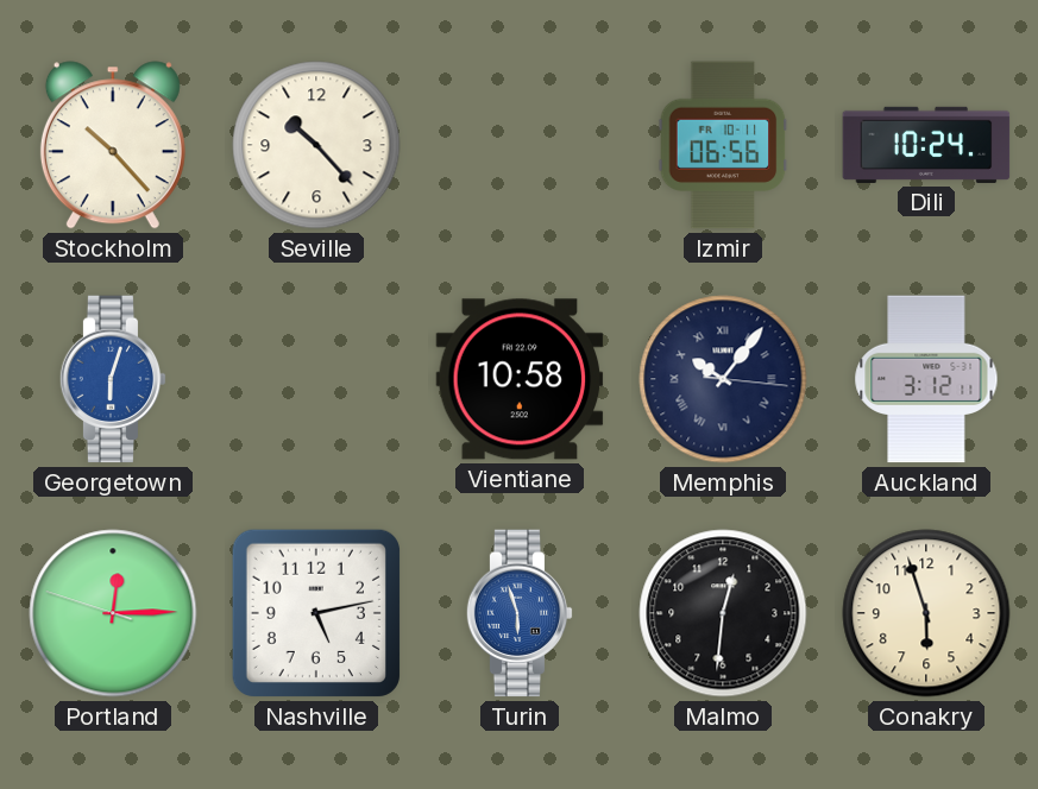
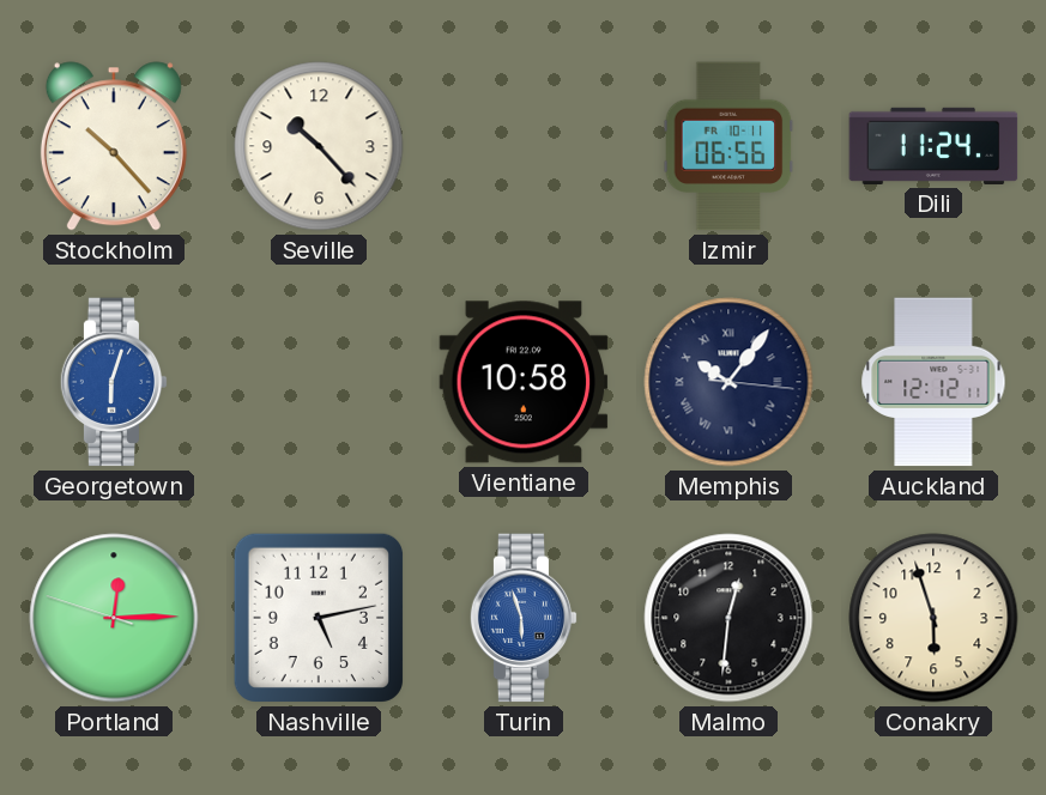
Dili: 10:24 -> 11:24
Auckland: 3:12 -> 12:12
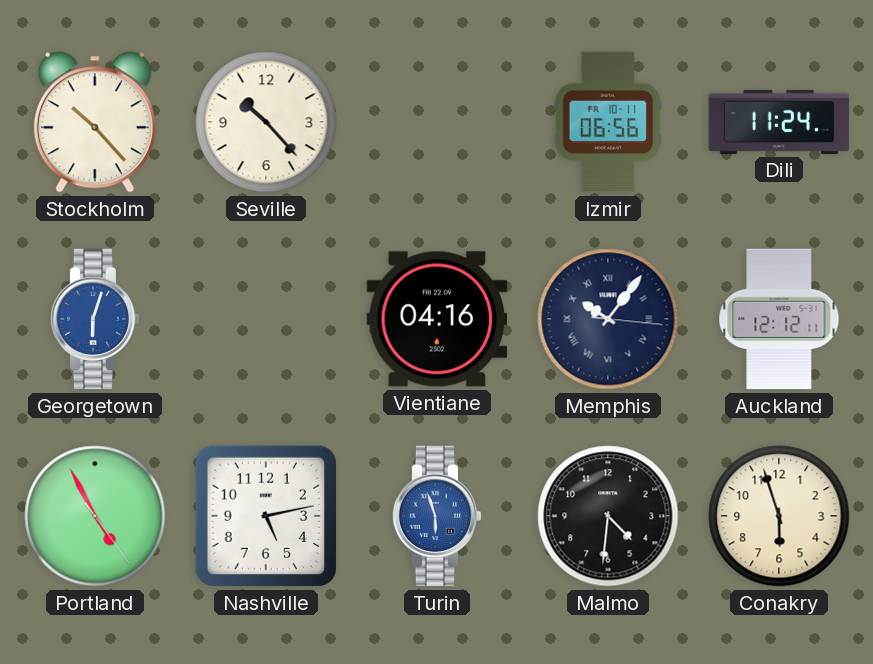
Vientiane: 10:58 -> 04:16
Portland: 12:14 -> 4:55
Malmo: 12:31 -> 4:31
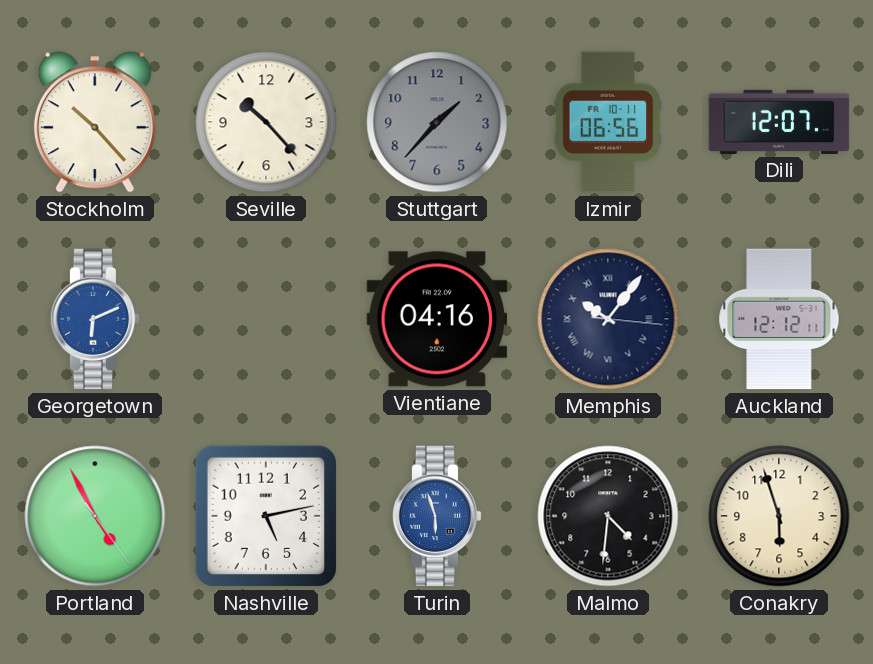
Stuttgart: none -> 1:37
Dili: 11:24 -> 12:07
Georgetown: 6:03 -> 6:11
